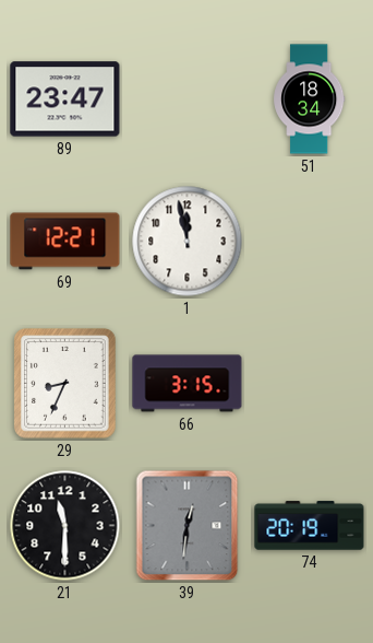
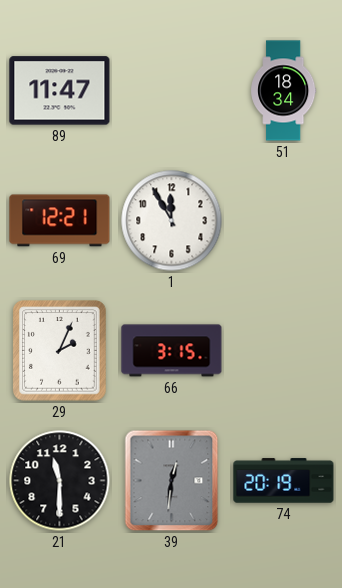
89: 23:47 -> 11:47
1: 11:58 -> 11:55
29: 8:34 -> 2:04
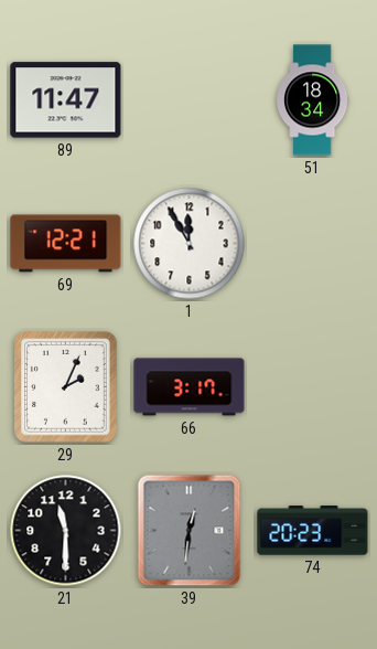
66: 3:15 -> 3:17
74: 20:19 -> 20:23
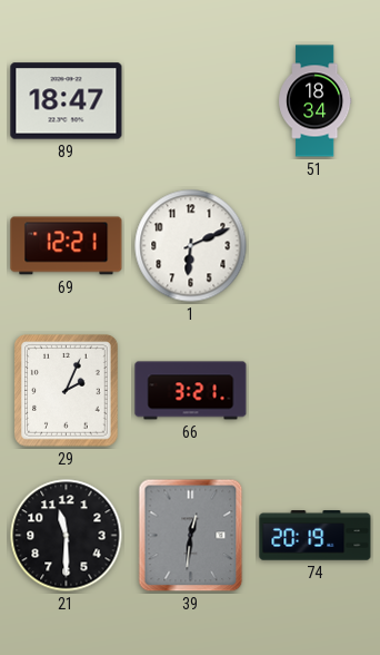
89: 11:47 -> 18:47
1: 11:55 -> 6:11
66: 3:17 -> 3:21
74: 20:23 -> 20:19
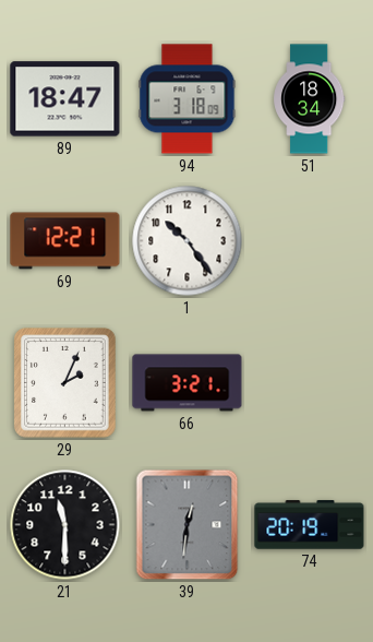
94: none -> 3:18
1: 6:11 -> 10:24
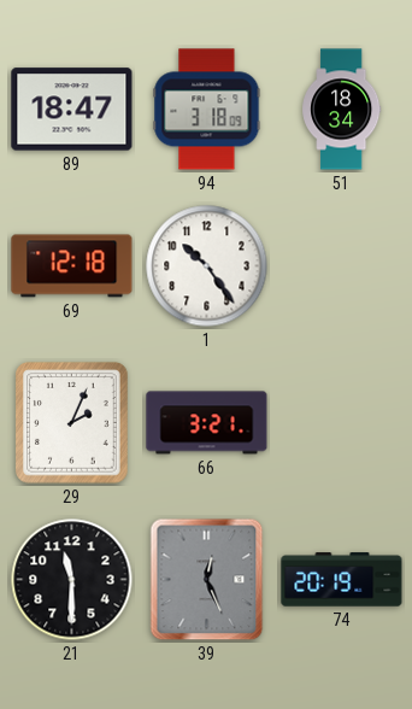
69: 12:21 -> 12:18
39: 12:31 -> 12:26
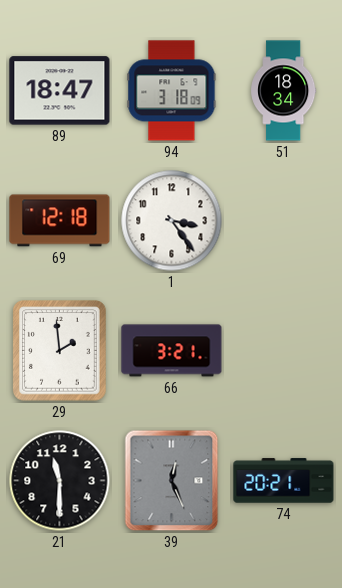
1: 10:24 -> 3:24
29: 2:04 -> 1:59
74: 20:19 -> 20:21
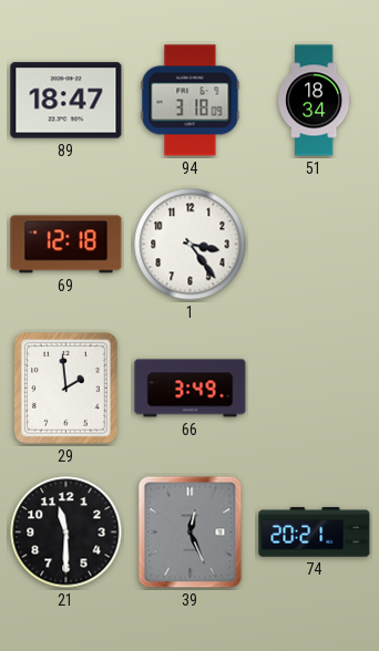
66: 3:21 -> 3:49
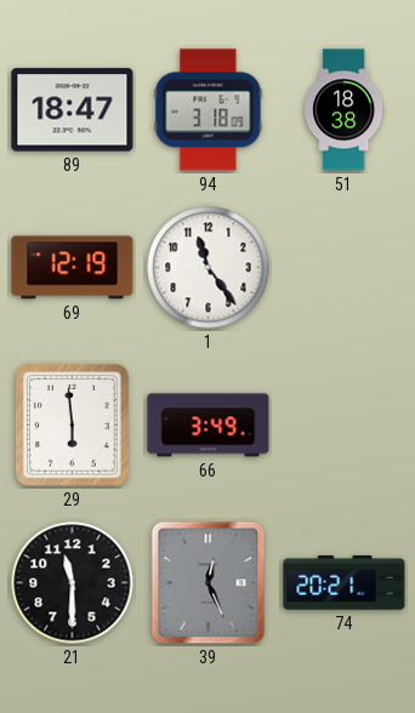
51: 18:34 -> 18:38
69: 12:18 -> 12:19
1: 3:24 -> 11:24
29: 1:59 -> 5:59
